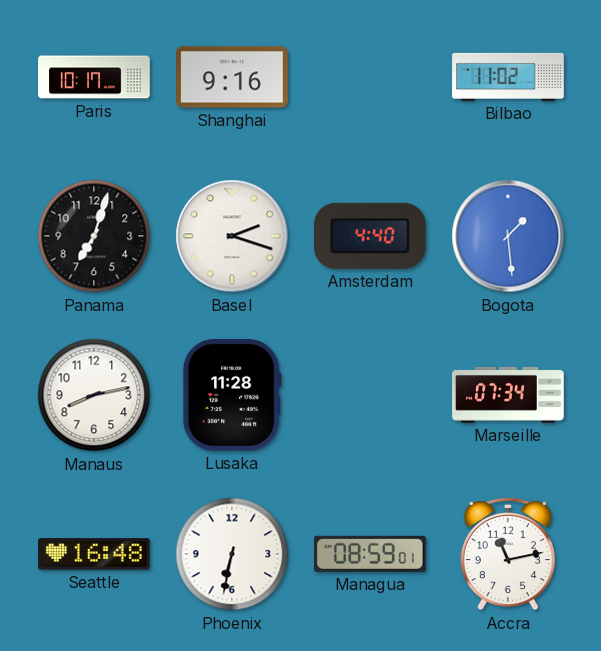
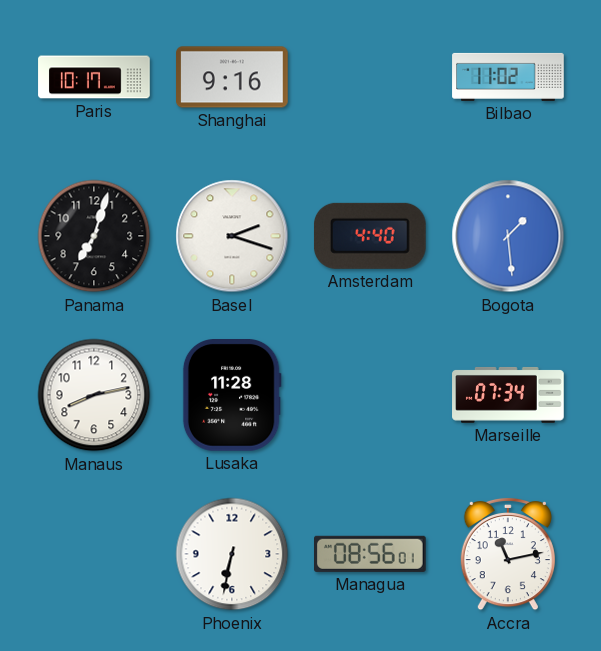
Seattle: 16:48 -> none
Managua: 08:59 -> 08:56
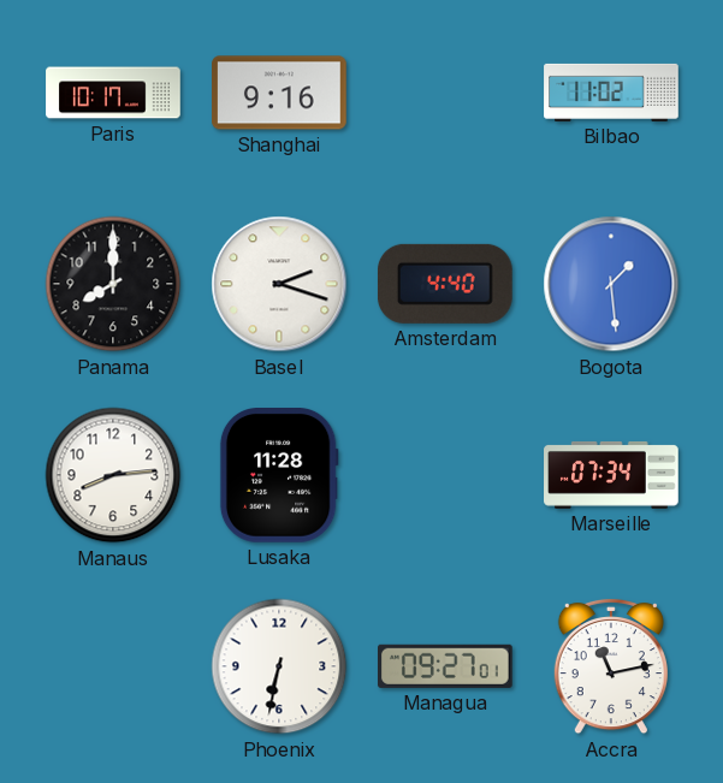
Panama: 7:03 -> 8:00
Manaus: 8:13 -> 8:14
Managua: 08:56 -> 09:27
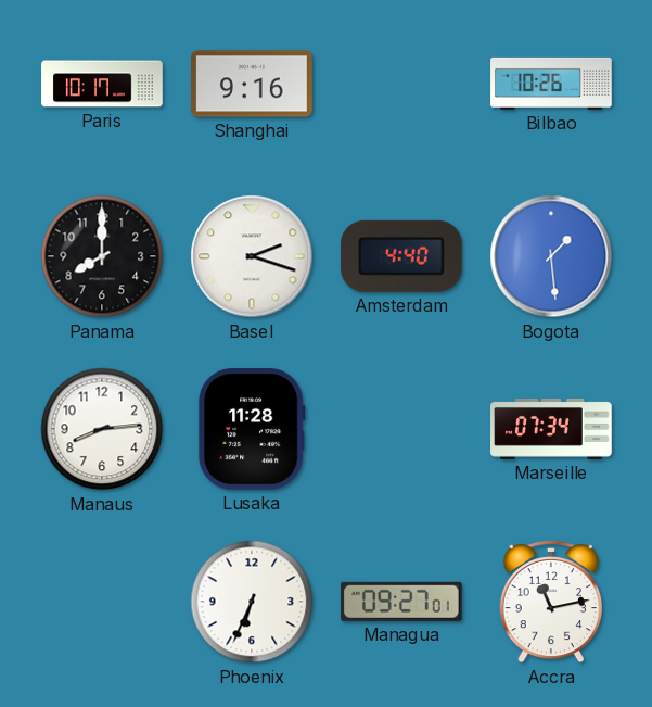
Bilbao: 11:02 -> 10:26
Phoenix: 6:32 -> 6:34
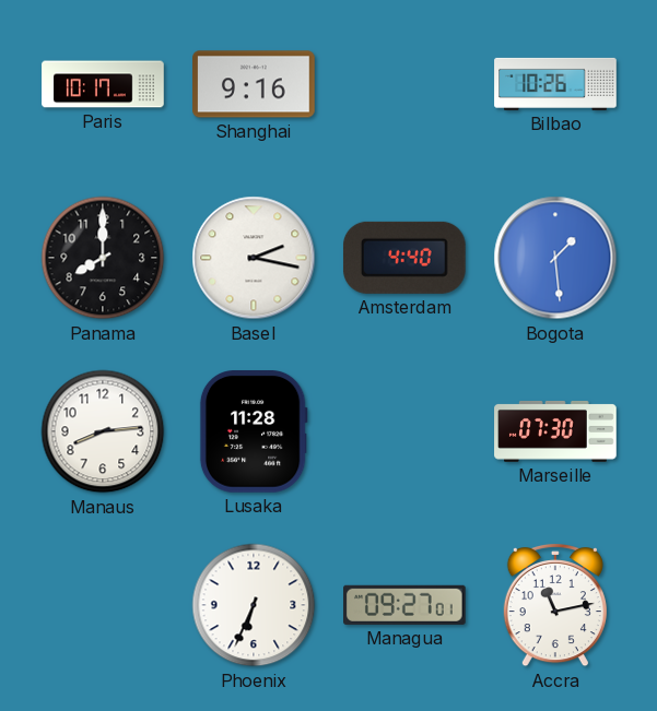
Basel: 2:18 -> 2:17
Marseille: 07:34 -> 07:30
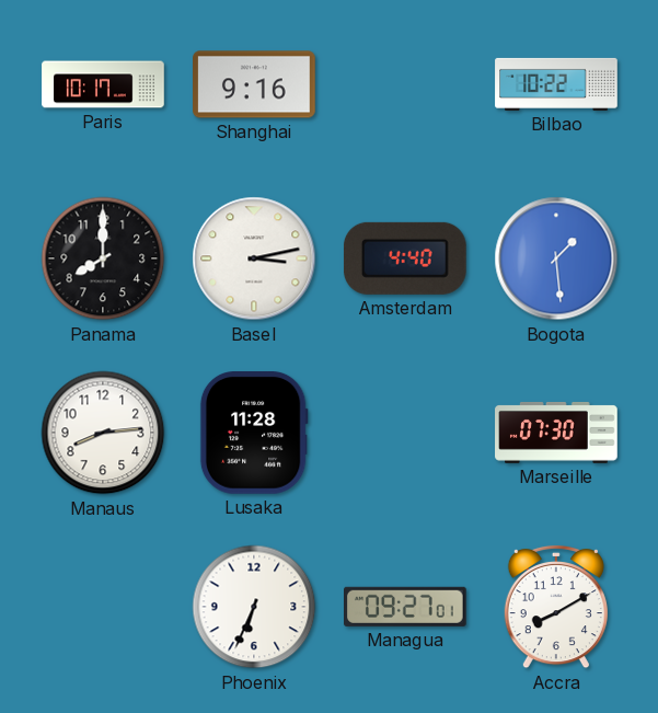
Bilbao: 10:26 -> 10:22
Basel: 2:17 -> 3:13
Accra: 11:13 -> 8:10
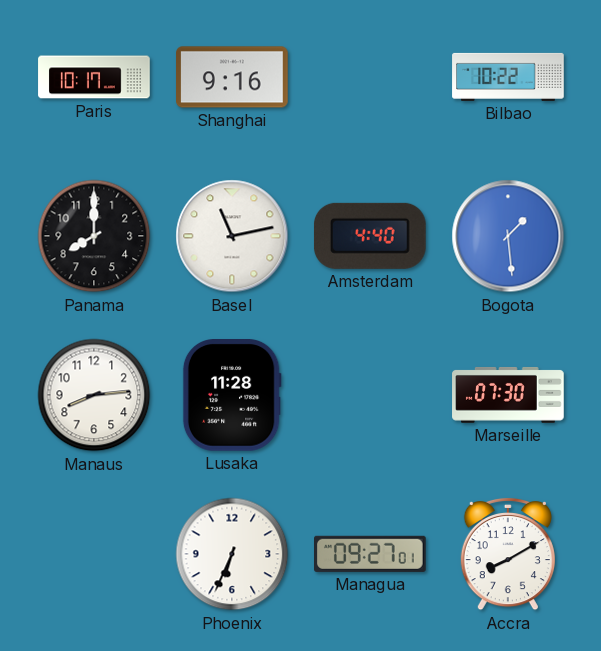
Basel: 3:13 -> 11:13
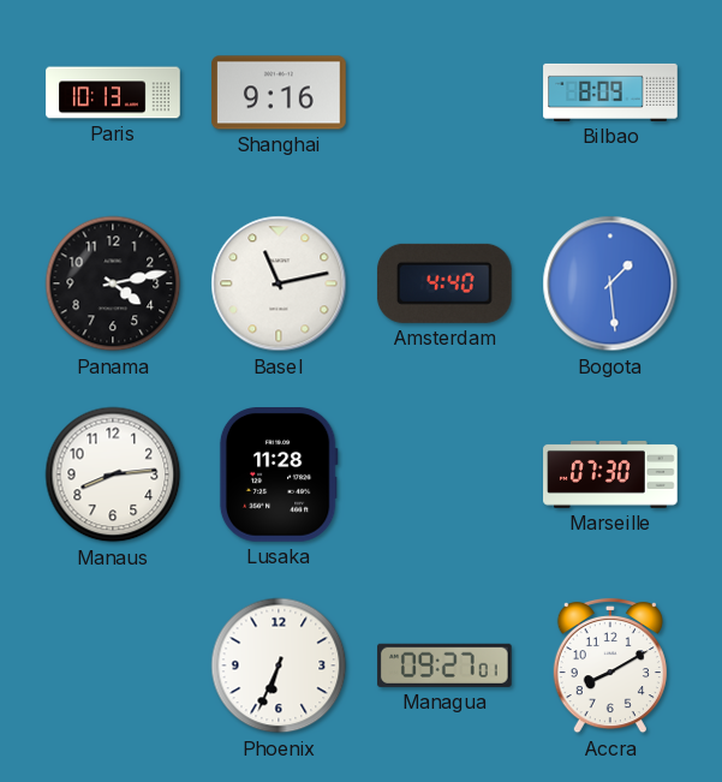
Paris: 10:17 -> 10:13
Bilbao: 10:22 -> 8:09
Panama: 8:00 -> 4:13
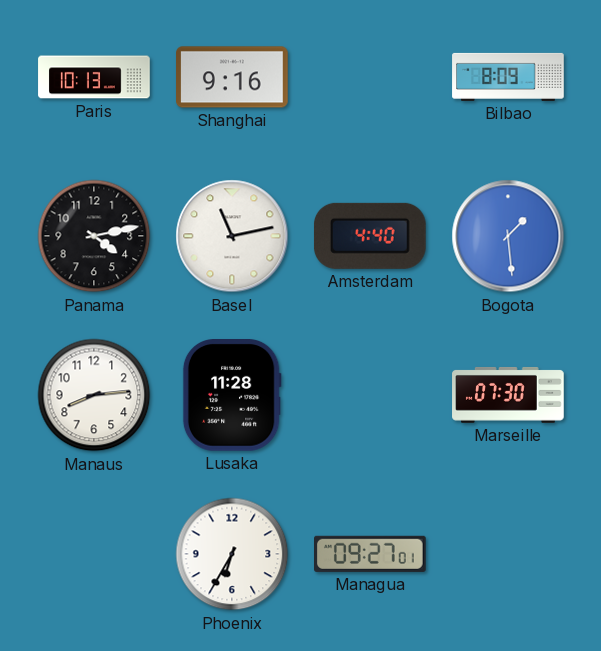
Phoenix: 6:34 -> 6:35
Accra: 8:10 -> none
